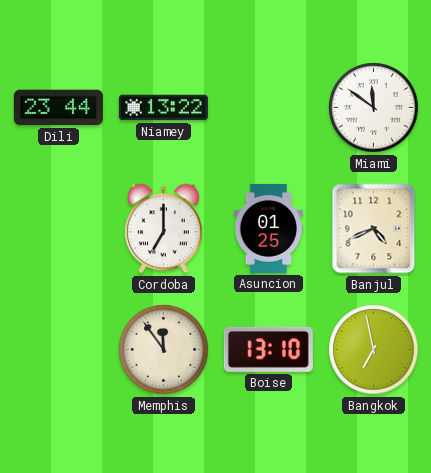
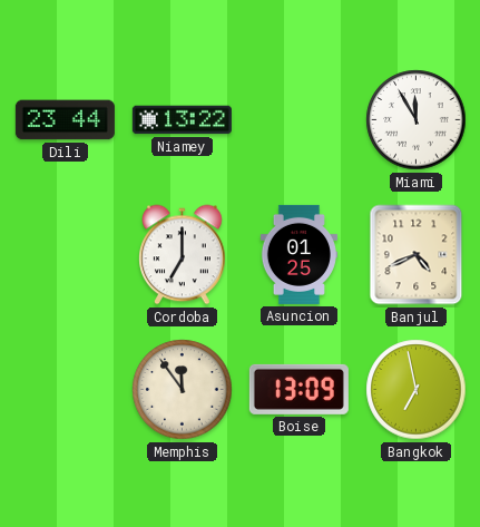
Miami: 11:51 -> 11:55
Boise: 13:10 -> 13:09
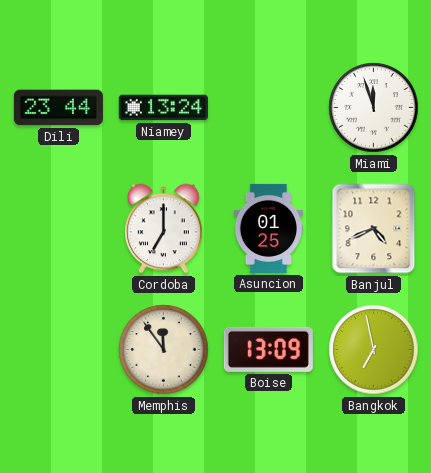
Niamey: 13:22 -> 13:24
Miami: 11:55 -> 11:57
